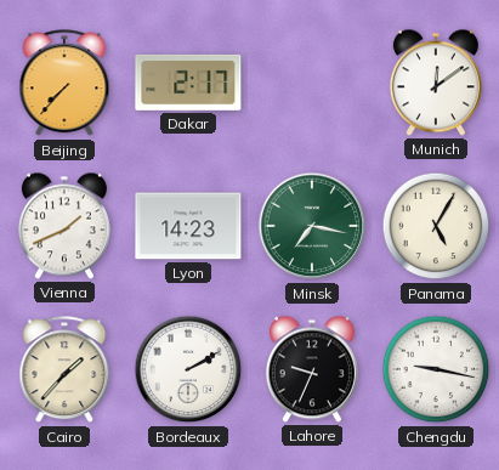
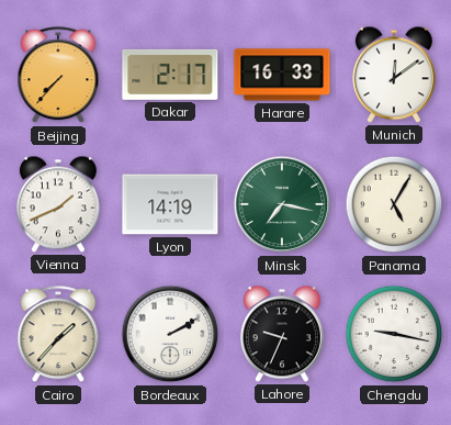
Harare: none -> 16:33
Lyon: 14:23 -> 14:19
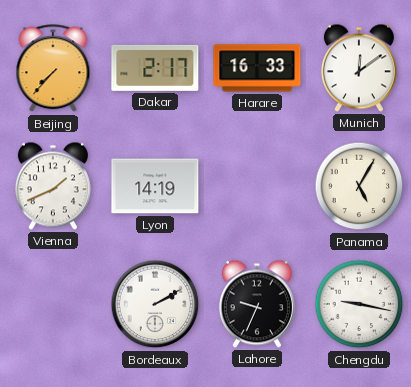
Minsk: 7:17 -> none
Cairo: 1:37 -> none
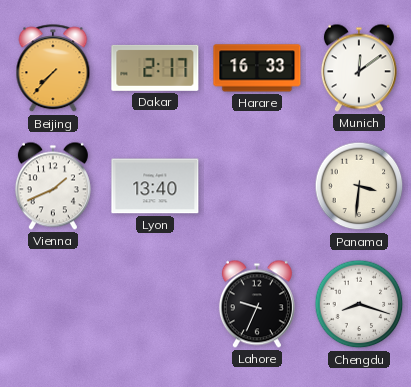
Lyon: 14:19 -> 13:40
Panama: 5:05 -> 3:31
Bordeaux: 2:10 -> none
Chengdu: 9:17 -> 8:18
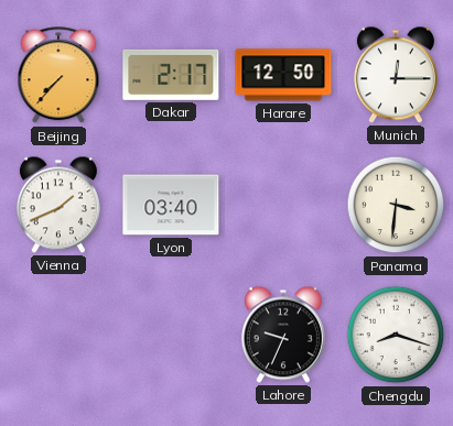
Harare: 16:33 -> 12:50
Munich: 12:09 -> 12:15
Lyon: 13:40 -> 03:40
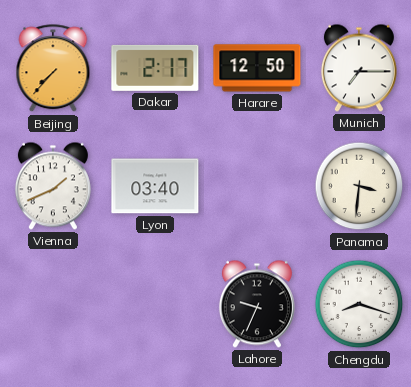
Munich: 12:15 -> 7:15
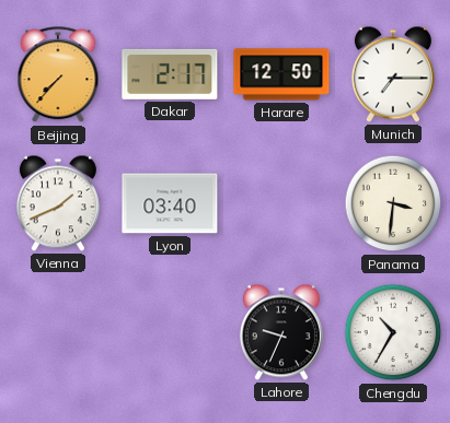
Chengdu: 8:18 -> 10:35
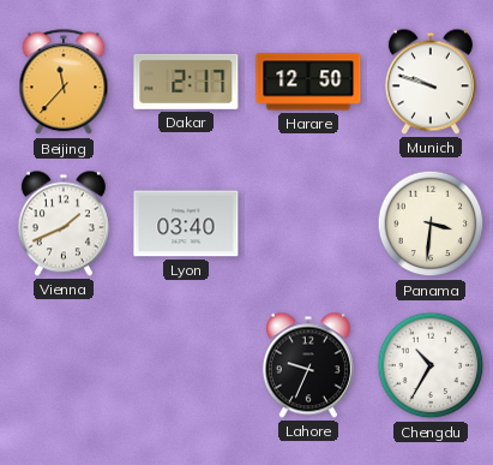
Beijing: 7:37 -> 11:37
Munich: 7:15 -> 9:48
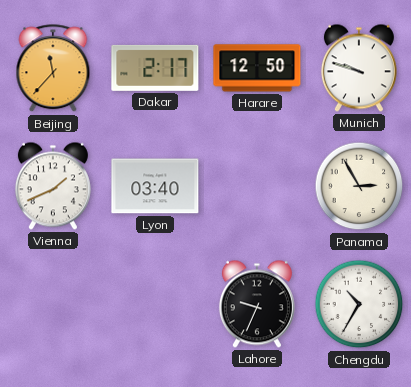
Panama: 3:31 -> 2:55
